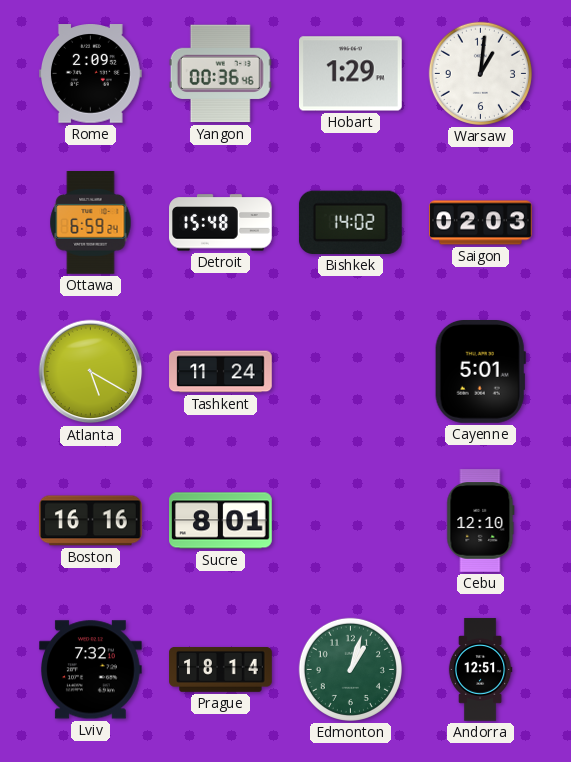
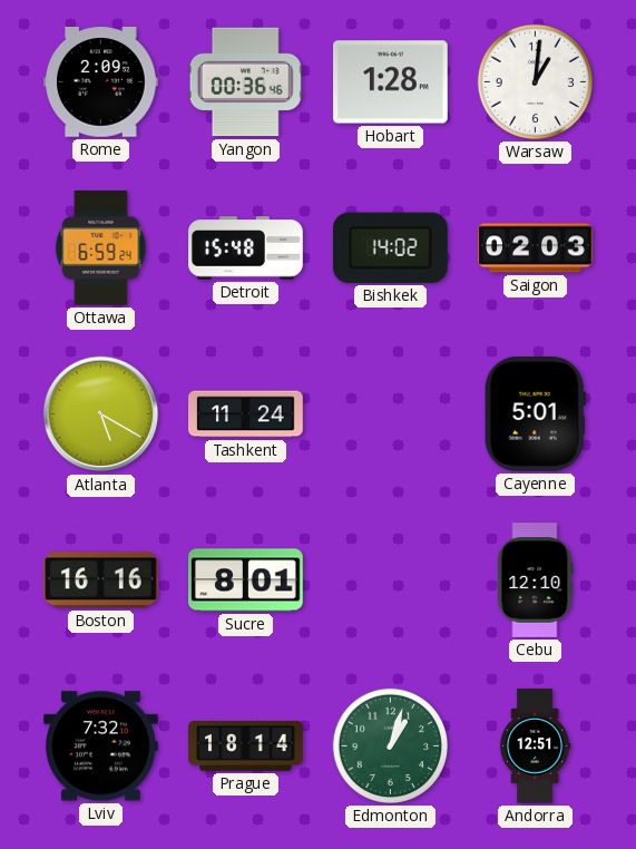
Hobart: 1:29 -> 1:28
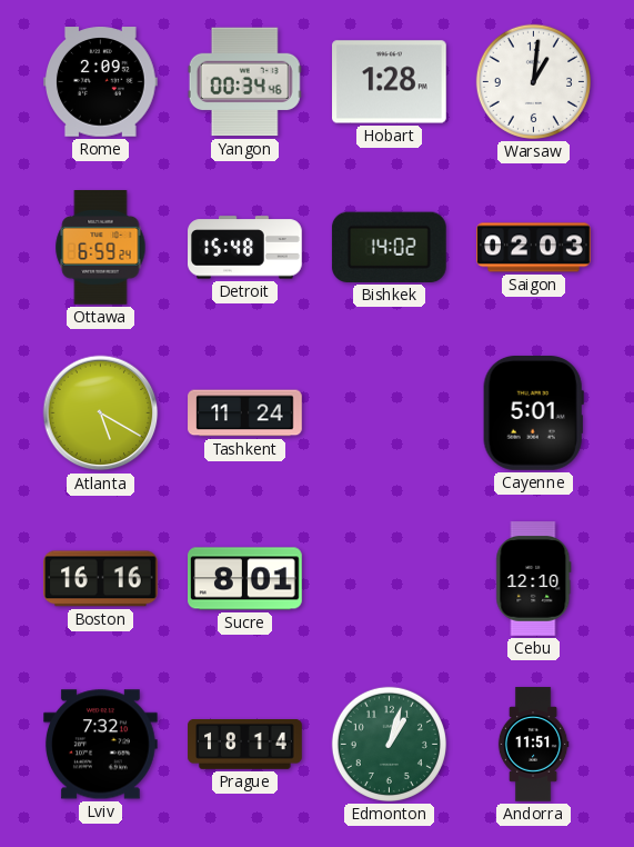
Yangon: 00:36 -> 00:34
Andorra: 12:51 -> 11:51
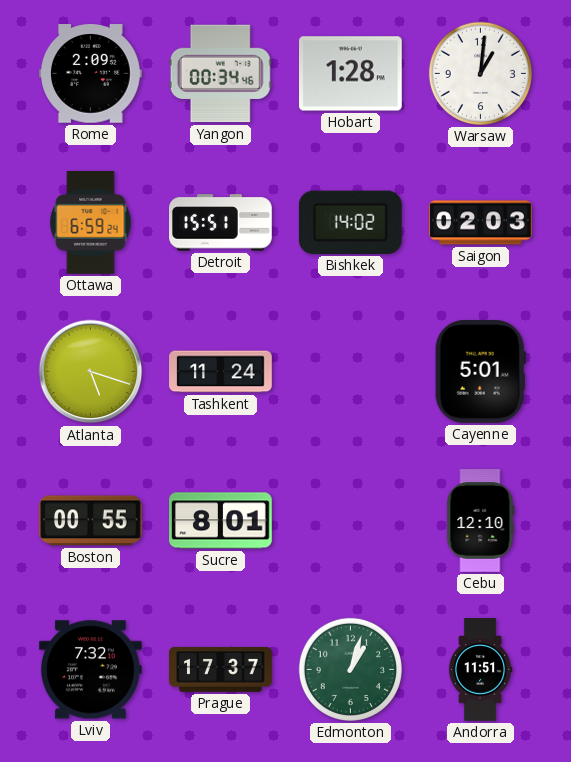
Detroit: 15:48 -> 15:51
Atlanta: 5:20 -> 5:18
Boston: 16:16 -> 00:55
Prague: 18:14 -> 17:37
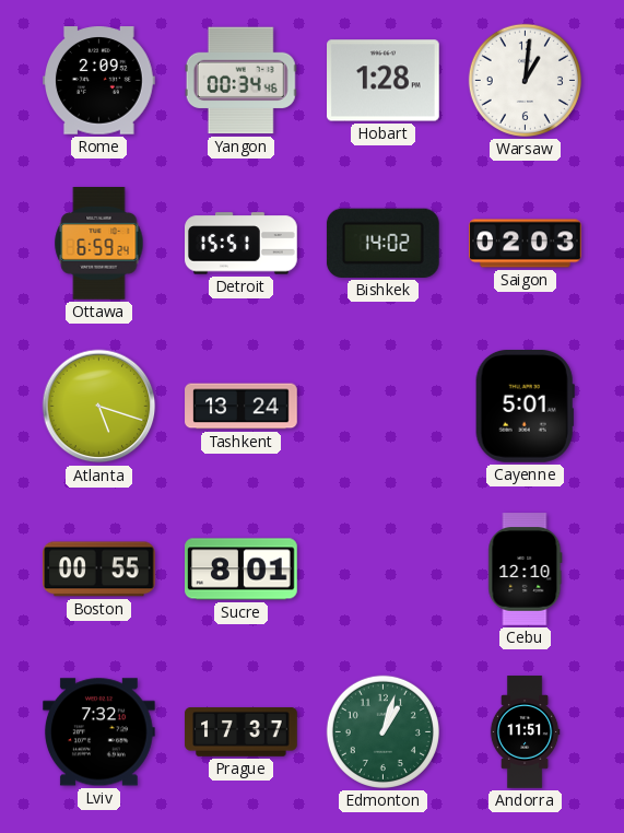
Tashkent: 11:24 -> 13:24
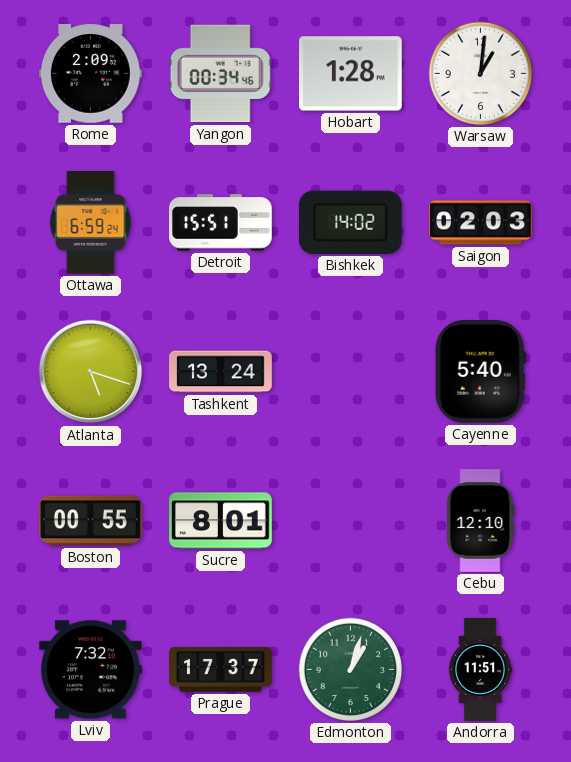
Cayenne: 5:01 -> 5:40
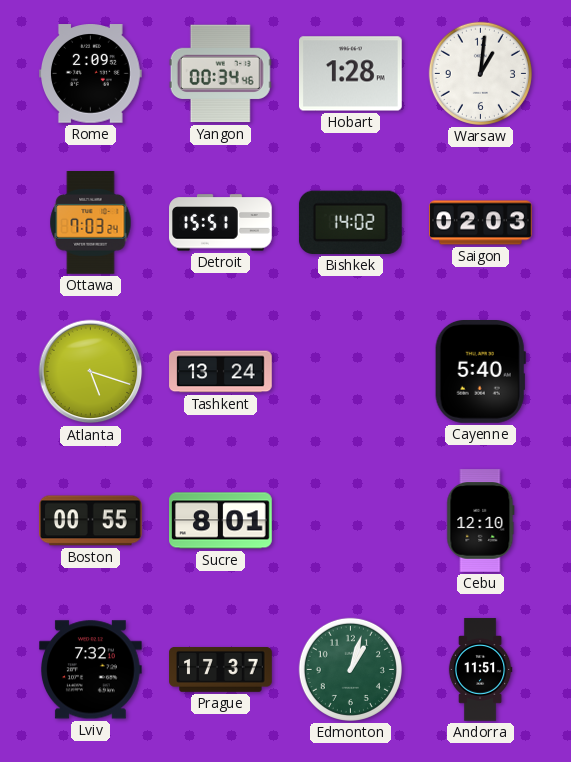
Ottawa: 6:59 -> 7:03
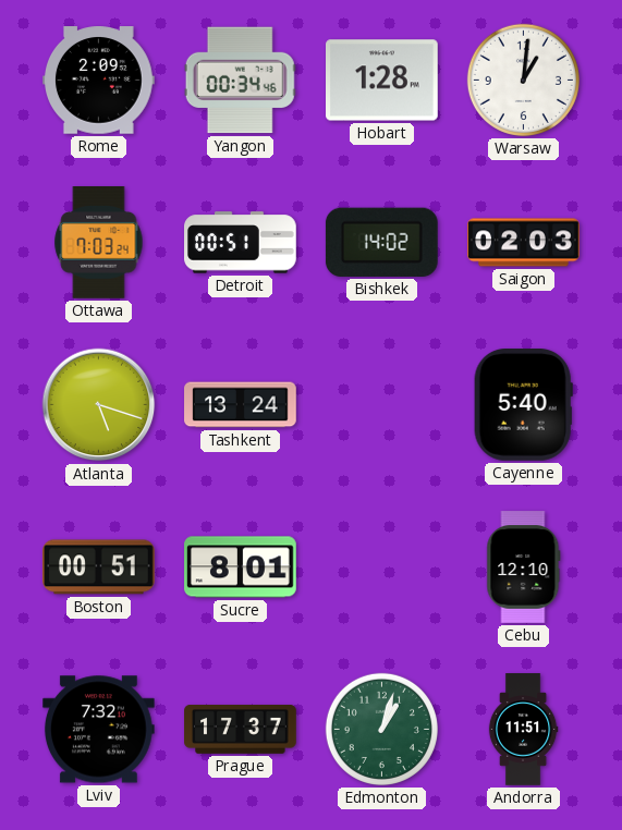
Detroit: 15:51 -> 00:51
Boston: 00:55 -> 00:51
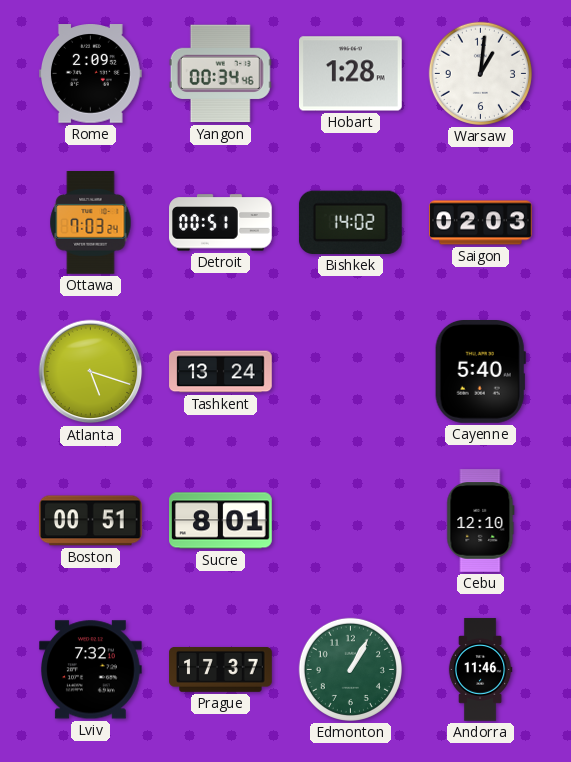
Edmonton: 1:03 -> 1:05
Andorra: 11:51 -> 11:46
